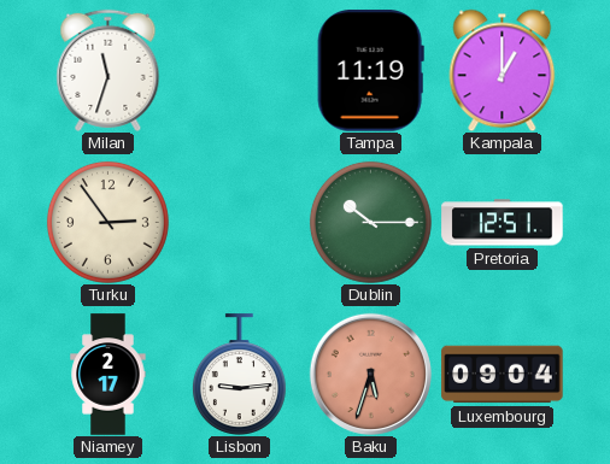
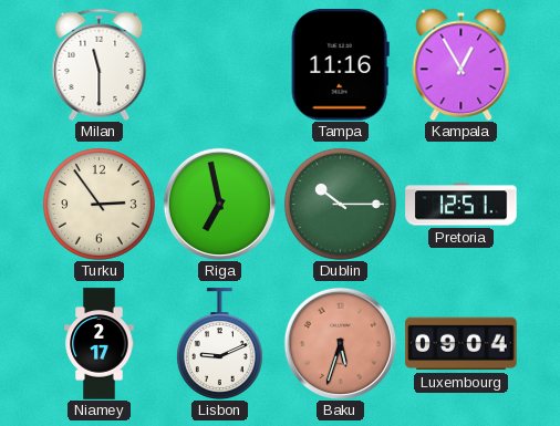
Milan: 11:33 -> 11:30
Tampa: 11:19 -> 11:16
Kampala: 1:00 -> 12:55
Riga: none -> 6:58
Lisbon: 9:14 -> 9:11
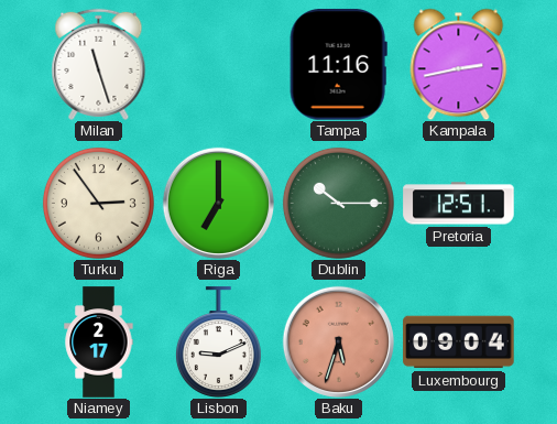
Milan: 11:30 -> 11:27
Kampala: 12:55 -> 2:43
Riga: 6:58 -> 7:00
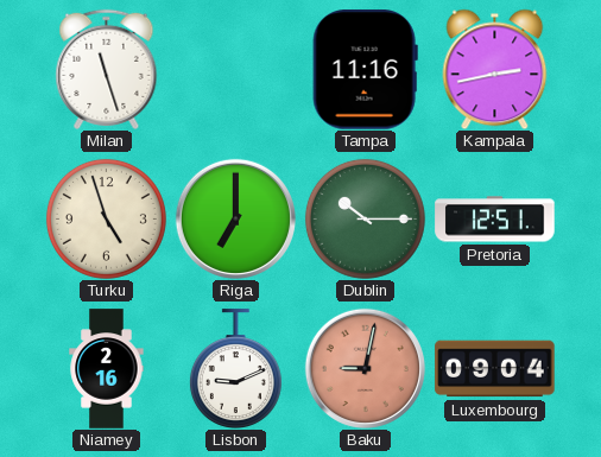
Turku: 2:54 -> 4:57
Niamey: 2:17 -> 2:16
Baku: 5:33 -> 9:02
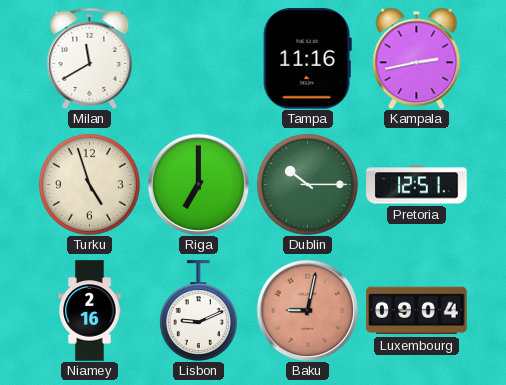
Milan: 11:27 -> 11:40
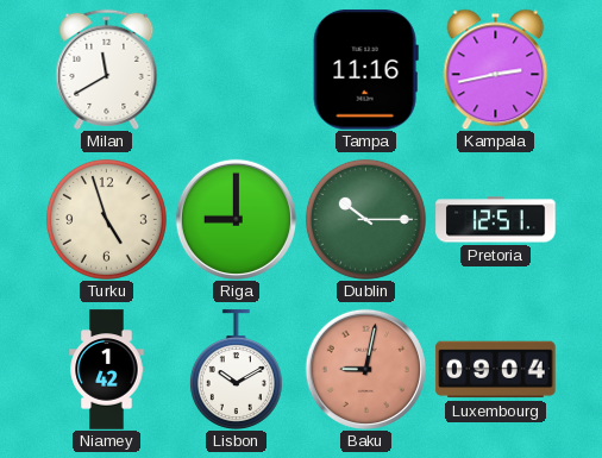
Riga: 7:00 -> 9:00
Niamey: 2:16 -> 1:42
Lisbon: 9:11 -> 10:10
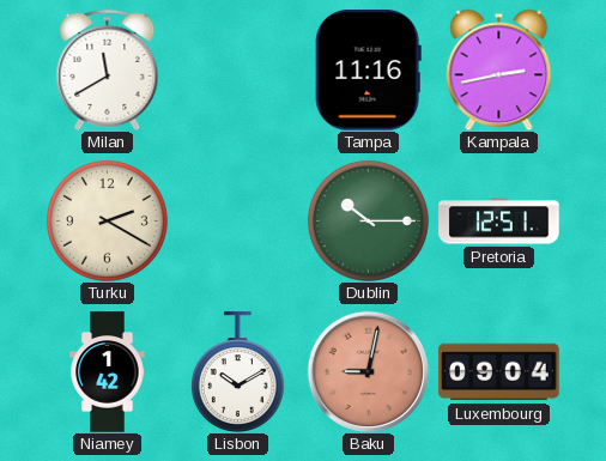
Turku: 4:57 -> 2:20
Riga: 9:00 -> none
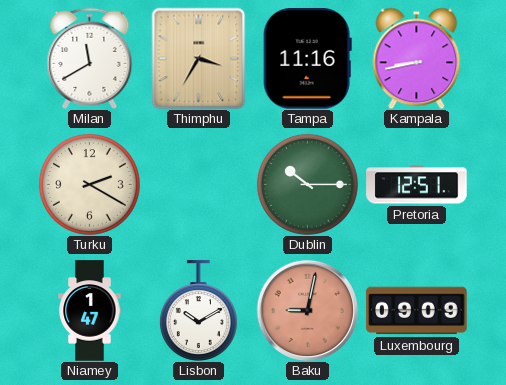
Thimphu: none -> 3:35
Kampala: 2:43 -> 8:43
Niamey: 1:42 -> 1:47
Luxembourg: 09:04 -> 09:09
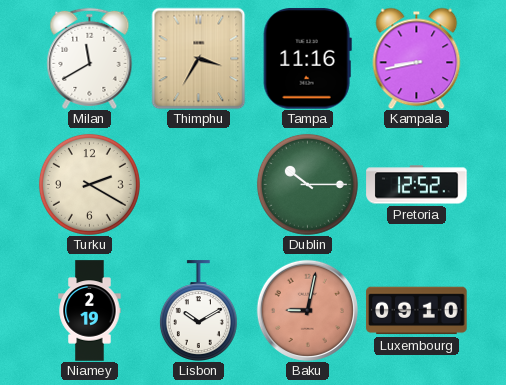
Pretoria: 12:51 -> 12:52
Niamey: 1:47 -> 2:19
Luxembourg: 09:09 -> 09:10
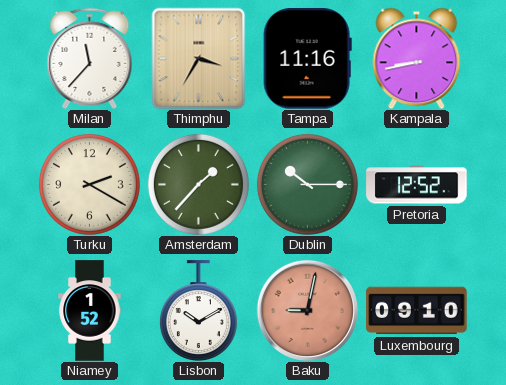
Milan: 11:40 -> 11:37
Amsterdam: none -> 1:37
Niamey: 2:19 -> 1:52
